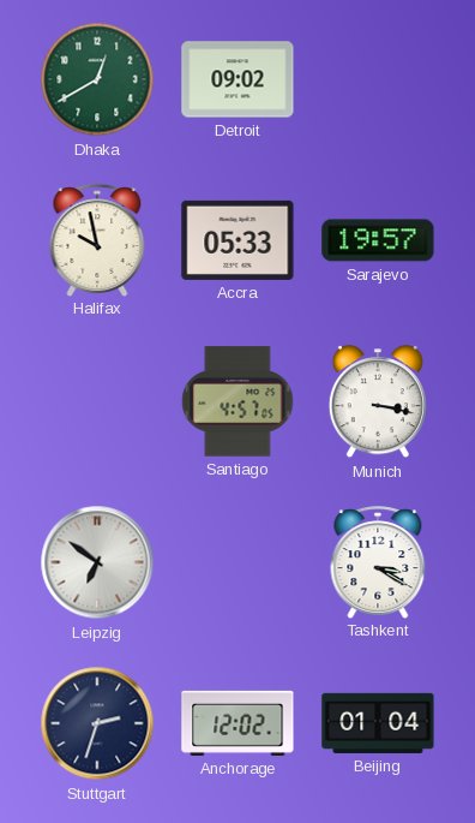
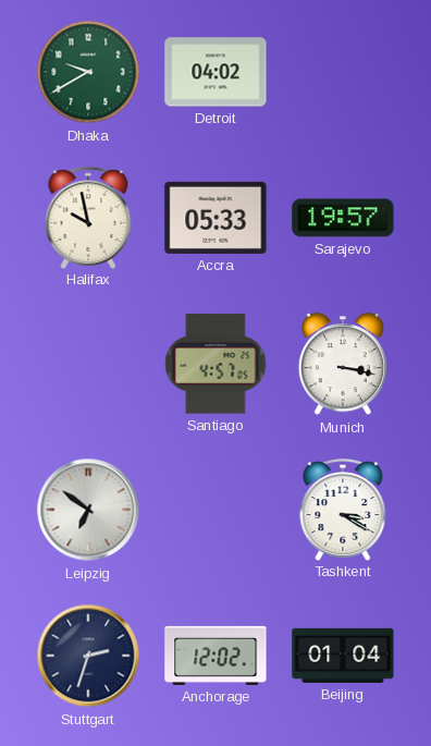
Dhaka: 12:40 -> 9:40
Detroit: 09:02 -> 04:02
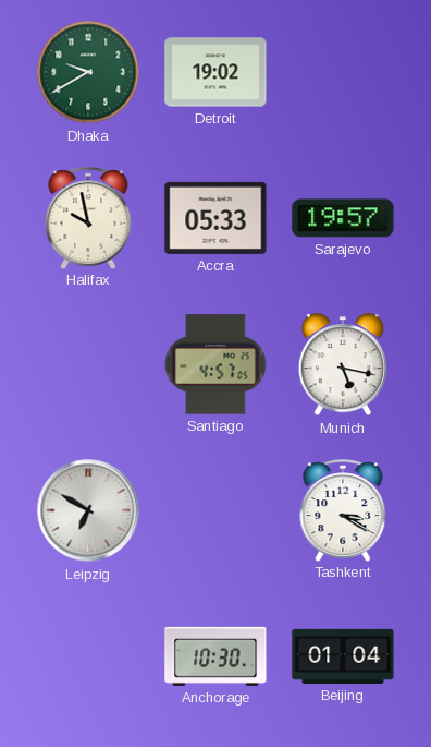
Detroit: 04:02 -> 19:02
Munich: 3:17 -> 5:17
Leipzig: 6:51 -> 6:50
Stuttgart: 2:33 -> none
Anchorage: 12:02 -> 10:30
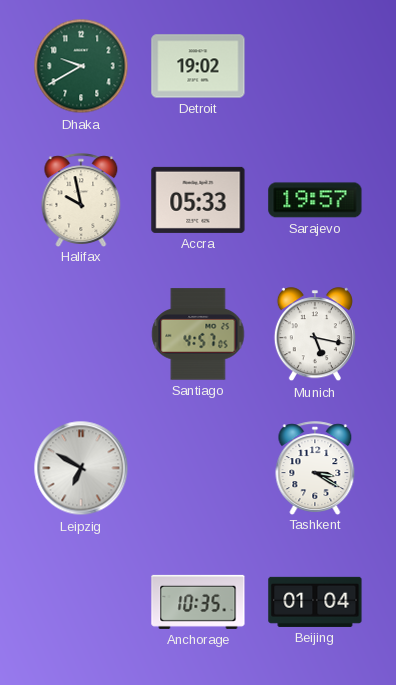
Anchorage: 10:30 -> 10:35
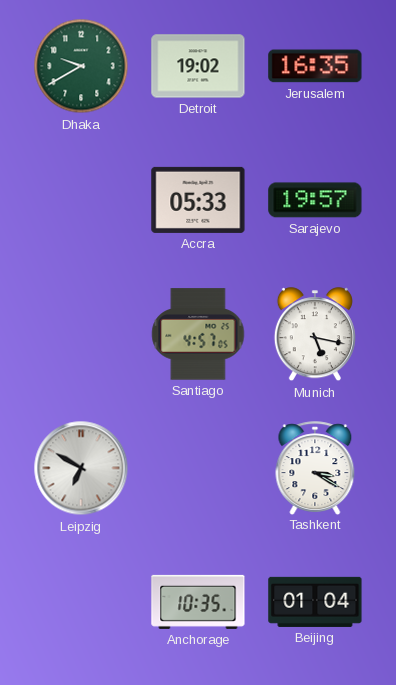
Jerusalem: none -> 16:35
Halifax: 9:58 -> none
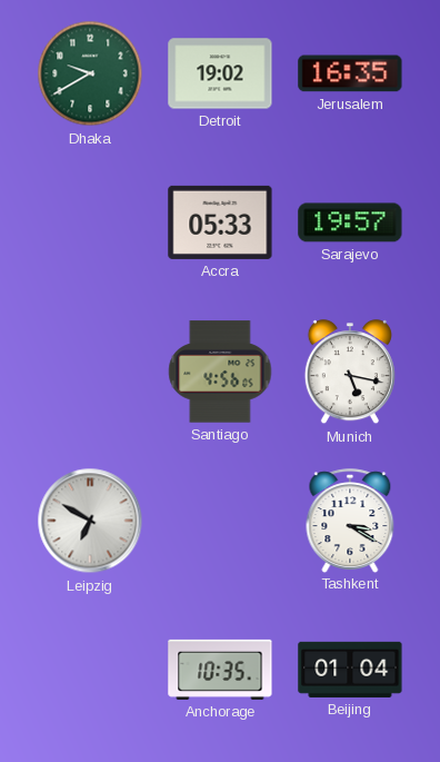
Santiago: 4:57 -> 4:56
